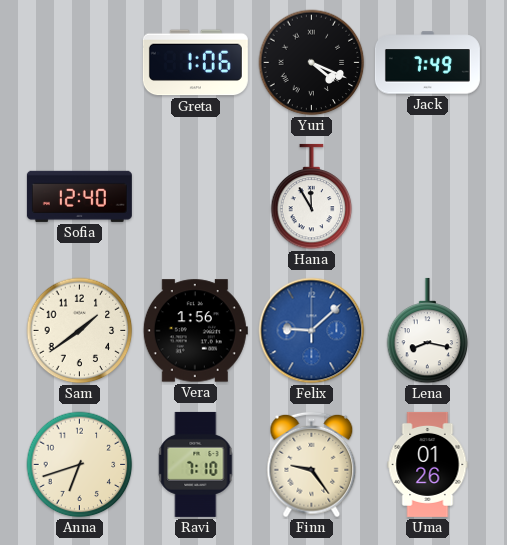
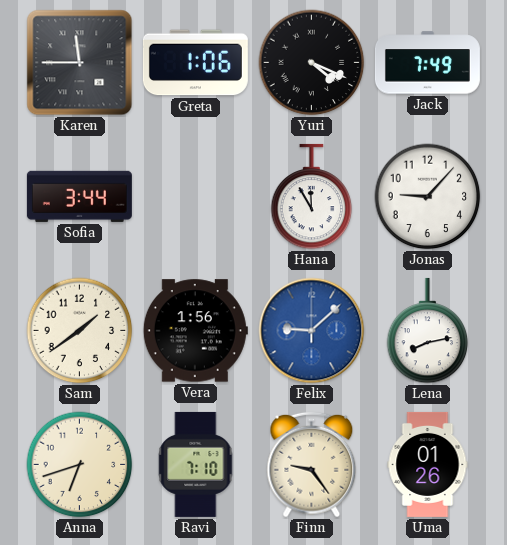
Karen: none -> 11:45
Sofia: 12:40 -> 3:44
Jonas: none -> 9:07
Lena: 8:17 -> 8:13
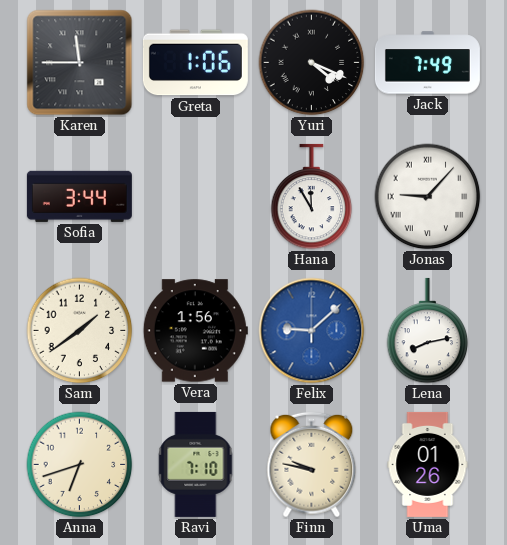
Jonas numerals: Arabic -> Roman
Finn: 9:24 -> 9:47
